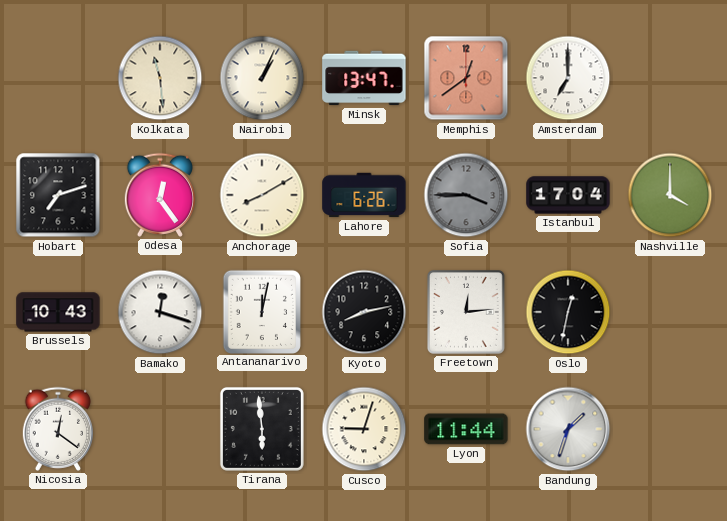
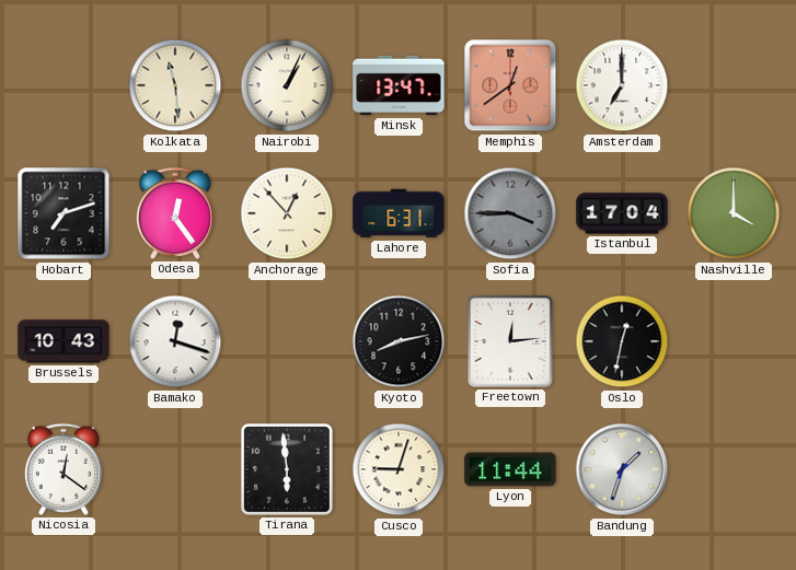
Anchorage: 8:10 -> 12:53
Lahore: 6:26 -> 6:31
Antananarivo: 12:02 -> none
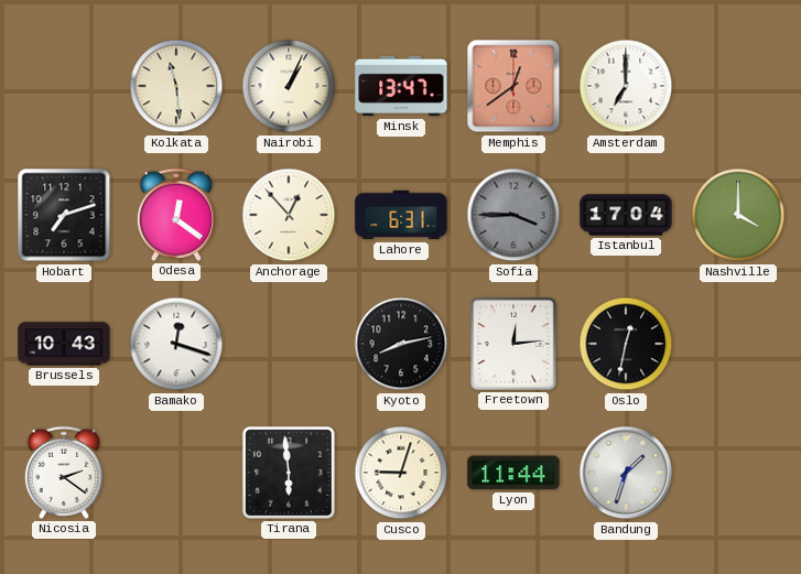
Odesa: 12:24 -> 12:21
Nicosia: 12:21 -> 2:21
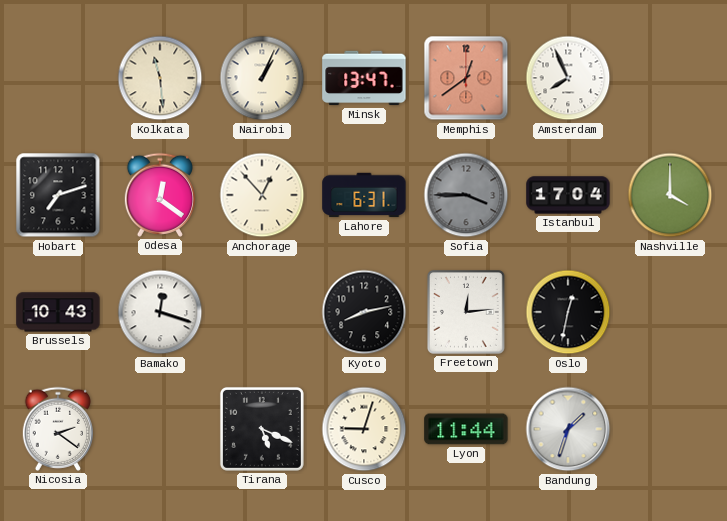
Amsterdam: 7:00 -> 7:56
Tirana: 5:59 -> 5:19
